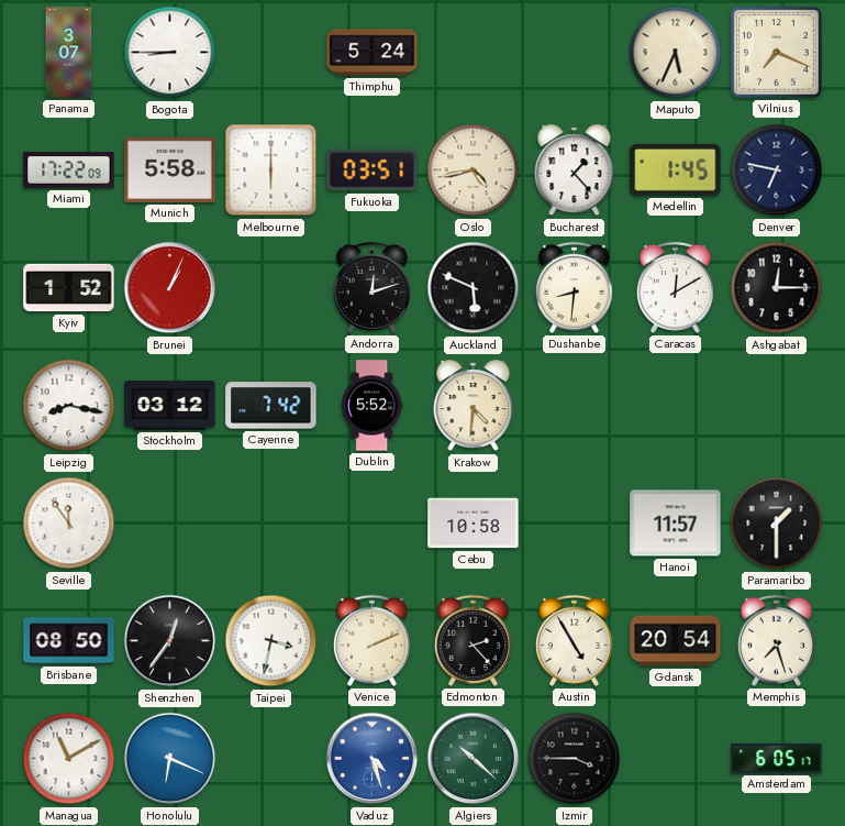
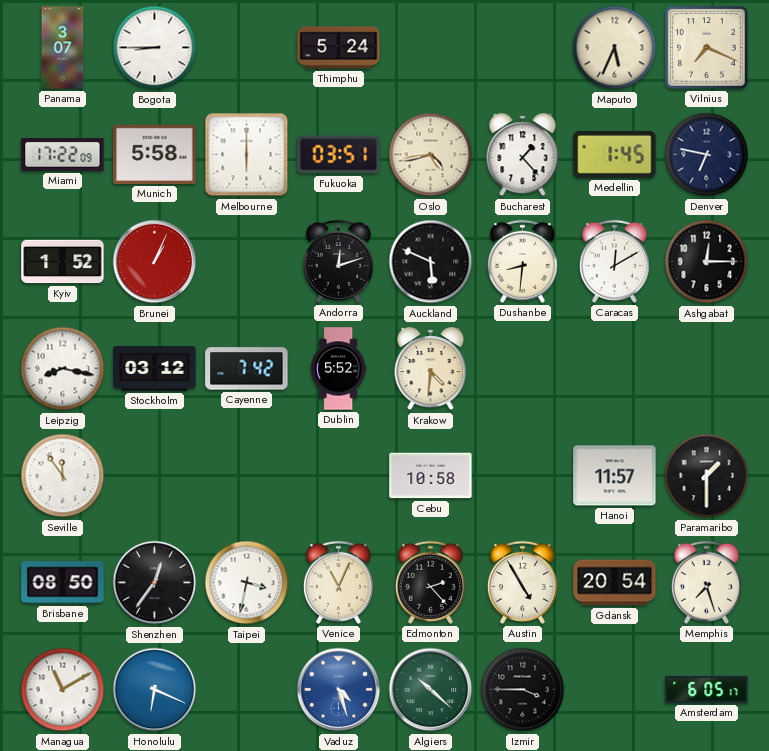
Venice: 2:11 -> 11:04
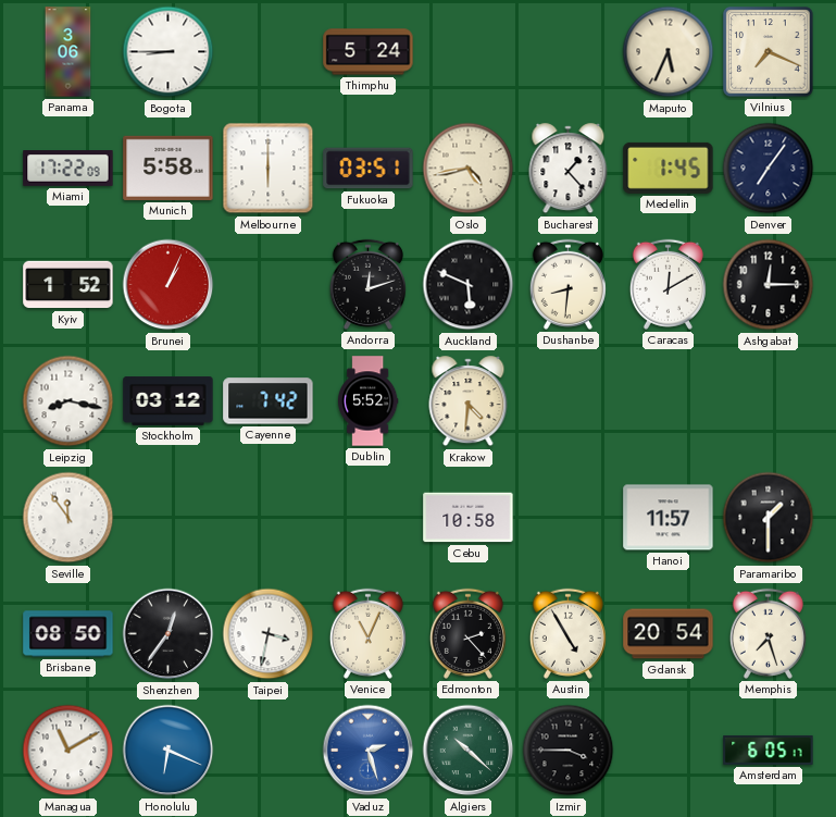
Panama: 3:07 -> 3:06
Denver: 6:47 -> 7:06
Vaduz: 4:27 -> 2:27
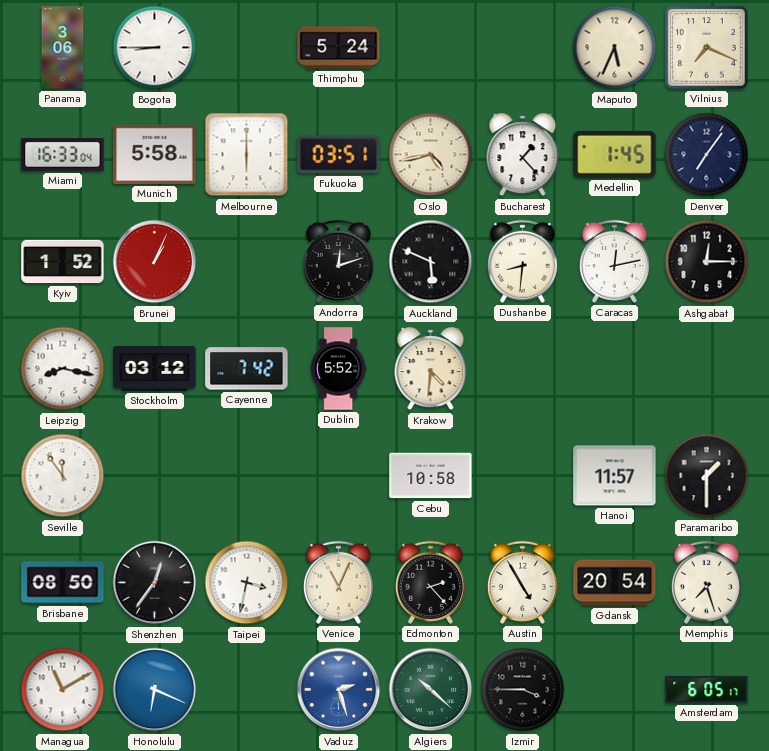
Miami: 17:22 -> 16:33
Caracas: 12:10 -> 12:13
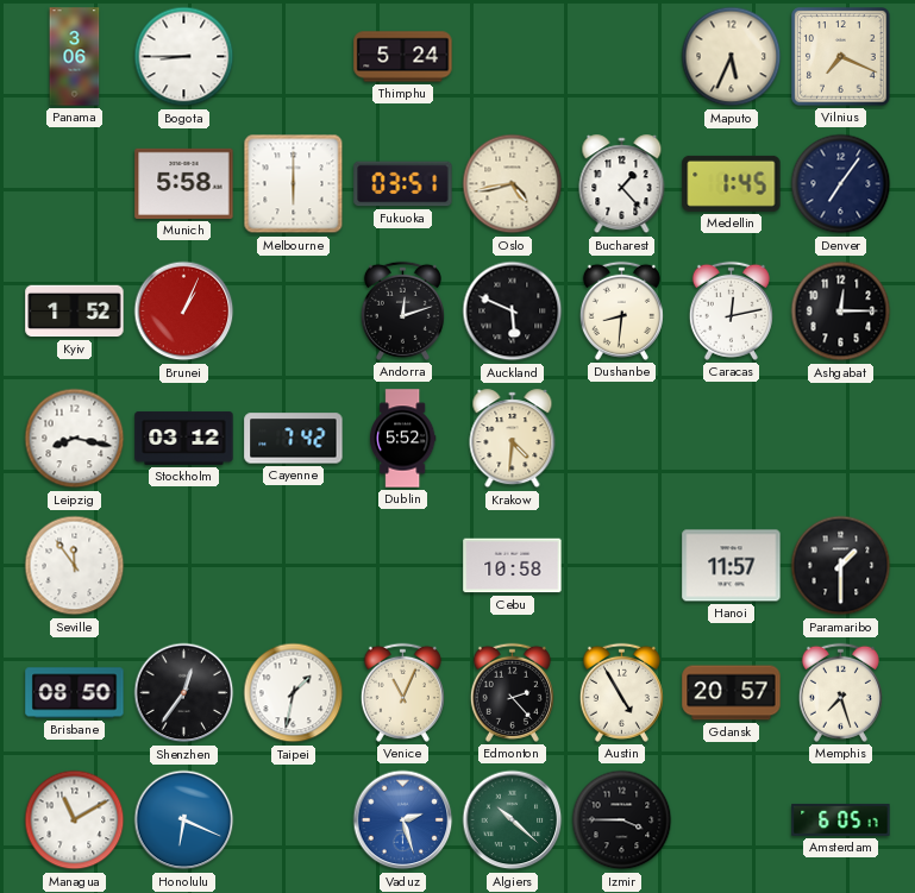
Miami: 16:33 -> none
Taipei: 3:32 -> 1:32
Gdansk: 20:54 -> 20:57
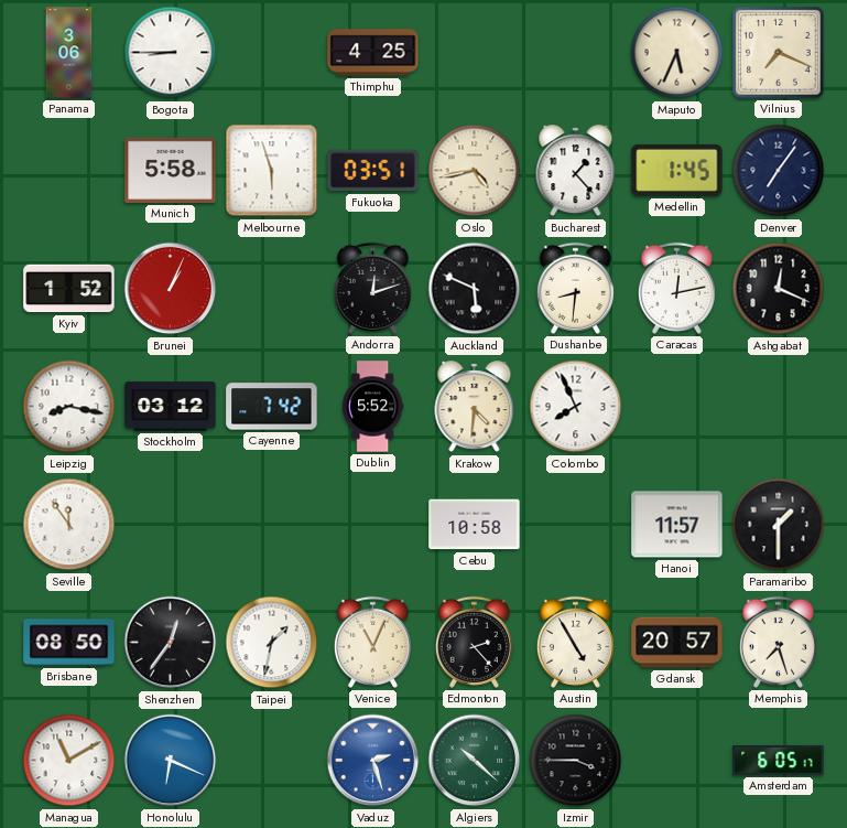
Thimphu: 5:24 -> 4:25
Melbourne: 6:00 -> 5:57
Ashgabat: 12:15 -> 12:19
Colombo: none -> 7:56
